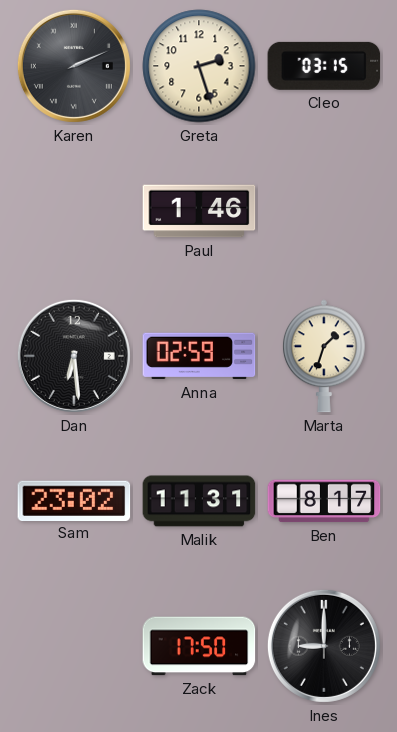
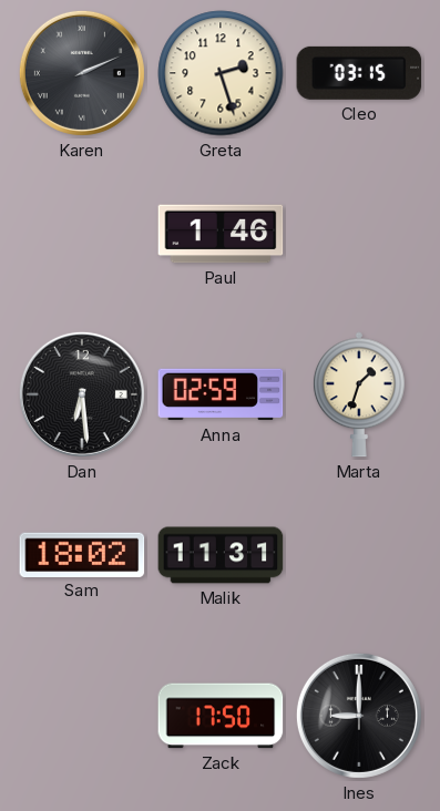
Sam: 23:02 -> 18:02
Ben: 8:17 -> none
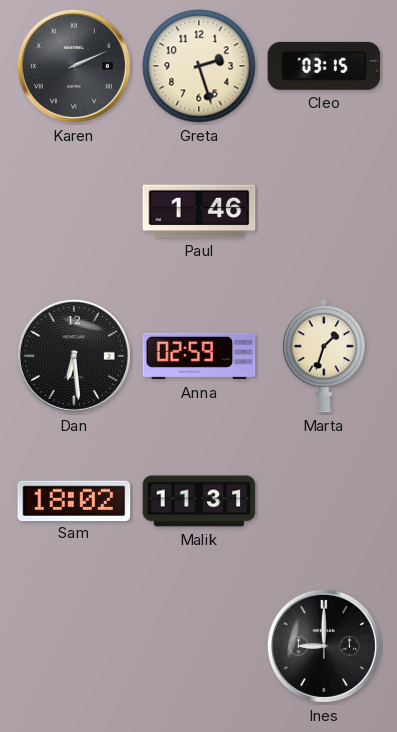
Zack: 17:50 -> none
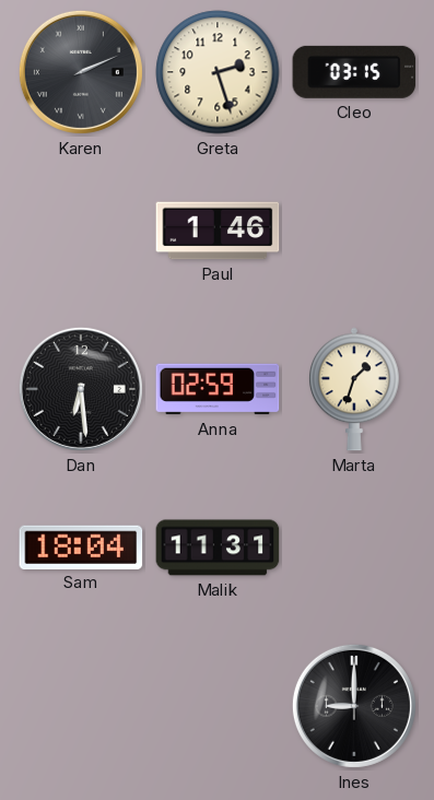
Sam: 18:02 -> 18:04
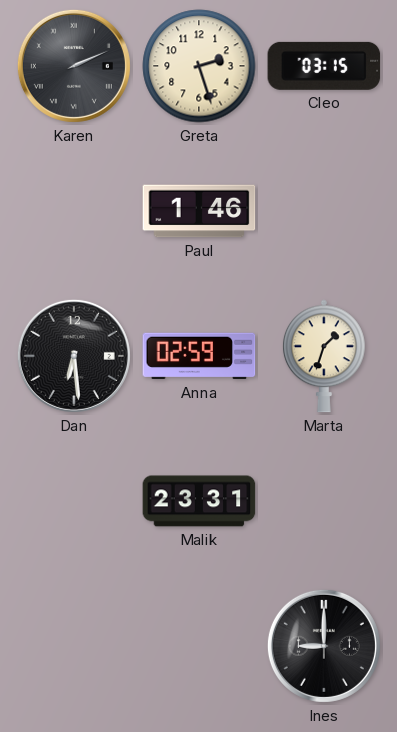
Sam: 18:04 -> none
Malik: 11:31 -> 23:31
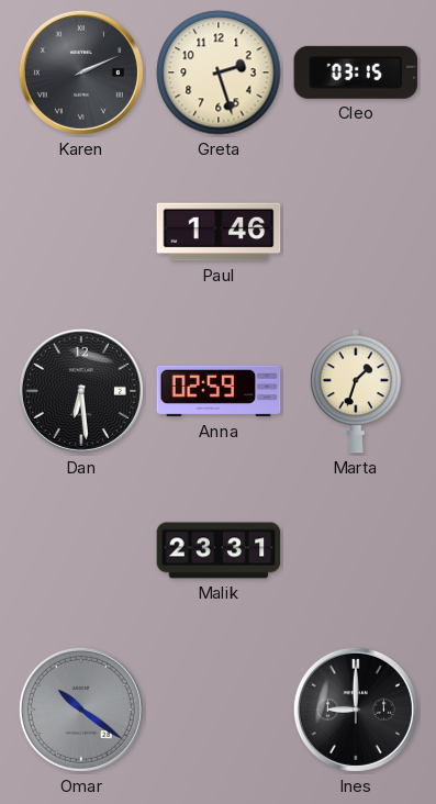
Omar: none -> 10:21
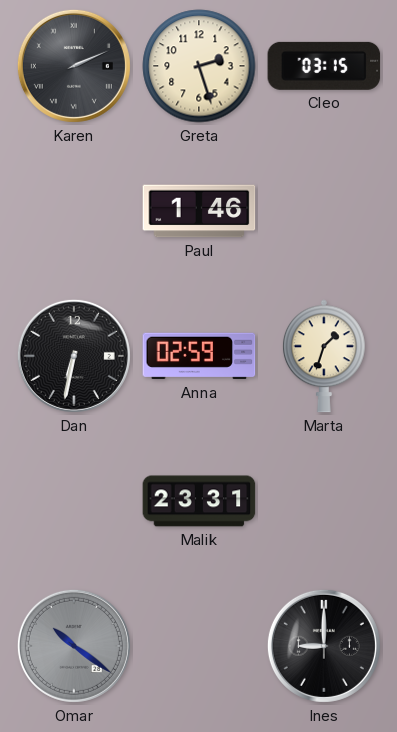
Dan: 6:29 -> 6:32
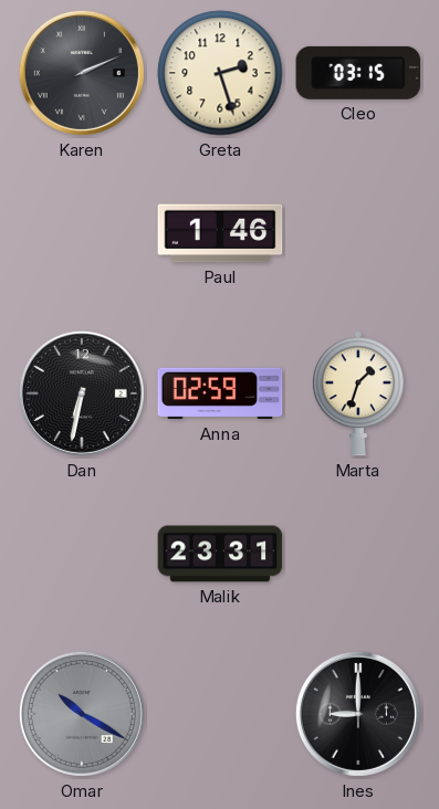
Omar: 10:21 -> 10:20
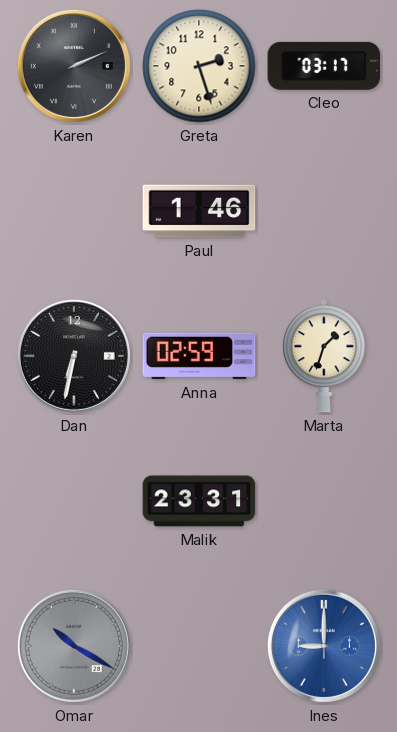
Cleo: 03:15 -> 03:17
Ines dial: black -> blue
